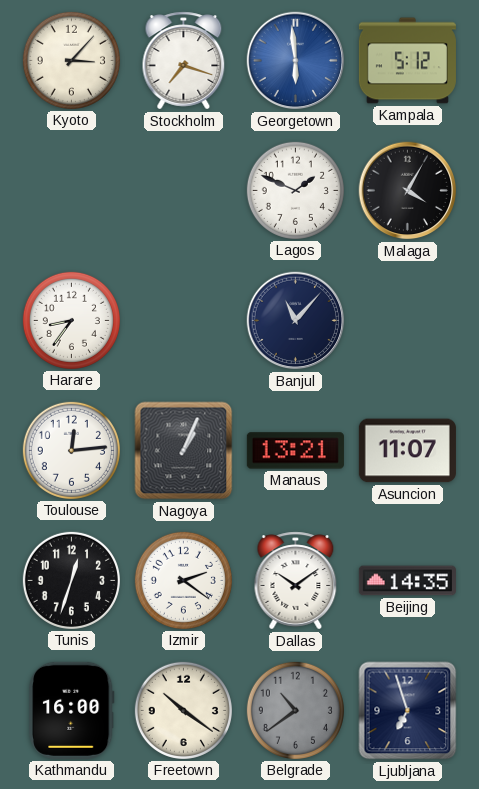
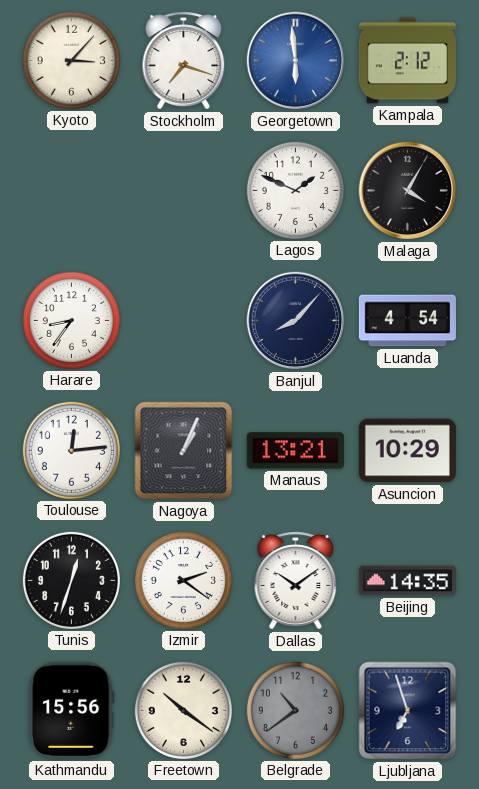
Kampala: 5:12 -> 2:12
Banjul: 11:07 -> 8:07
Luanda: none -> 4:54
Asuncion: 11:07 -> 10:29
Kathmandu: 16:00 -> 15:56
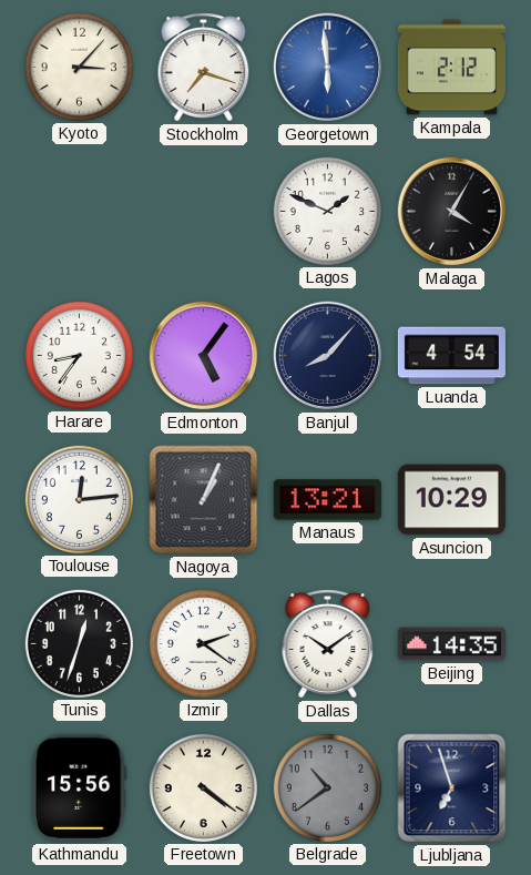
Edmonton: none -> 5:06
Freetown: 10:21 -> 4:21
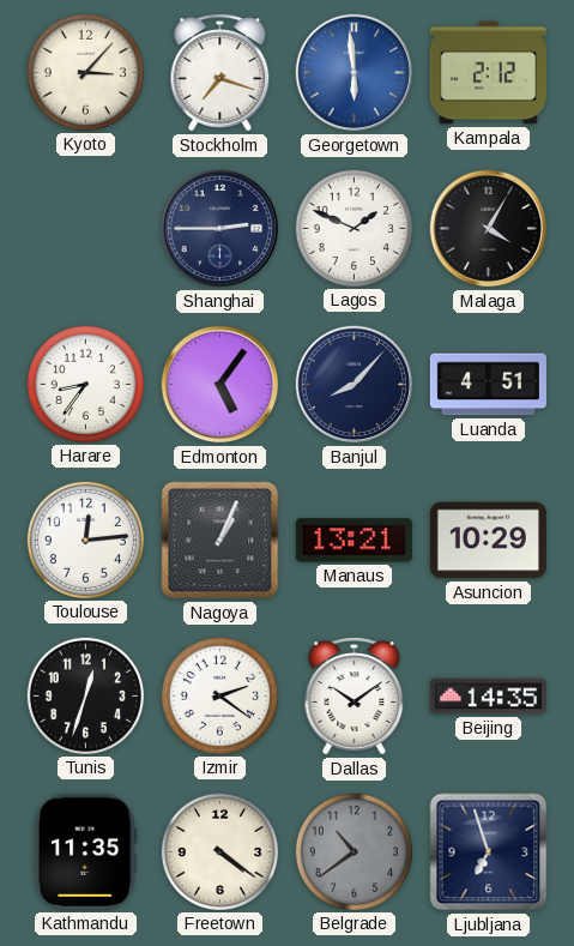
Shanghai: none -> 2:45
Luanda: 4:54 -> 4:51
Kathmandu: 15:56 -> 11:35
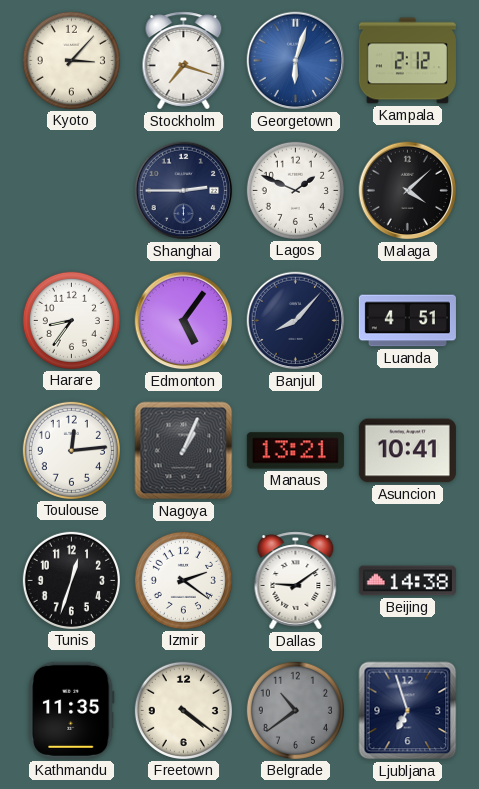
Georgetown: 5:59 -> 6:03
Malaga: 4:05 -> 4:08
Asuncion: 10:29 -> 10:41
Dallas: 10:09 -> 9:09
Beijing: 14:35 -> 14:38
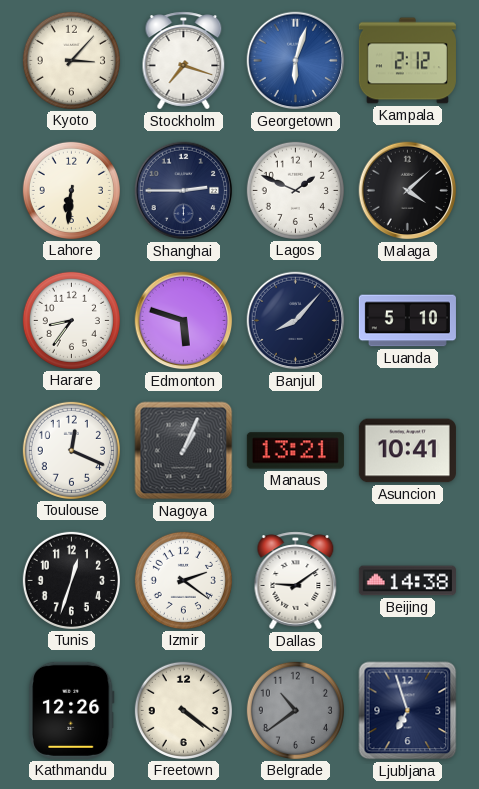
Lahore: none -> 6:31
Edmonton: 5:06 -> 5:48
Luanda: 4:51 -> 5:10
Toulouse: 12:14 -> 12:19
Kathmandu: 11:35 -> 12:26
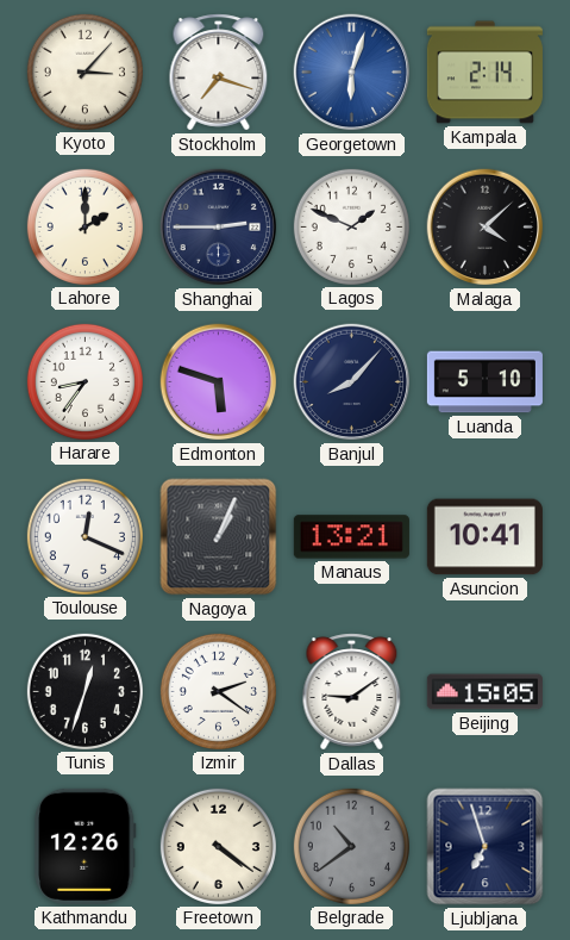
Kampala: 2:12 -> 2:14
Lahore: 6:31 -> 2:00
Beijing: 14:38 -> 15:05
